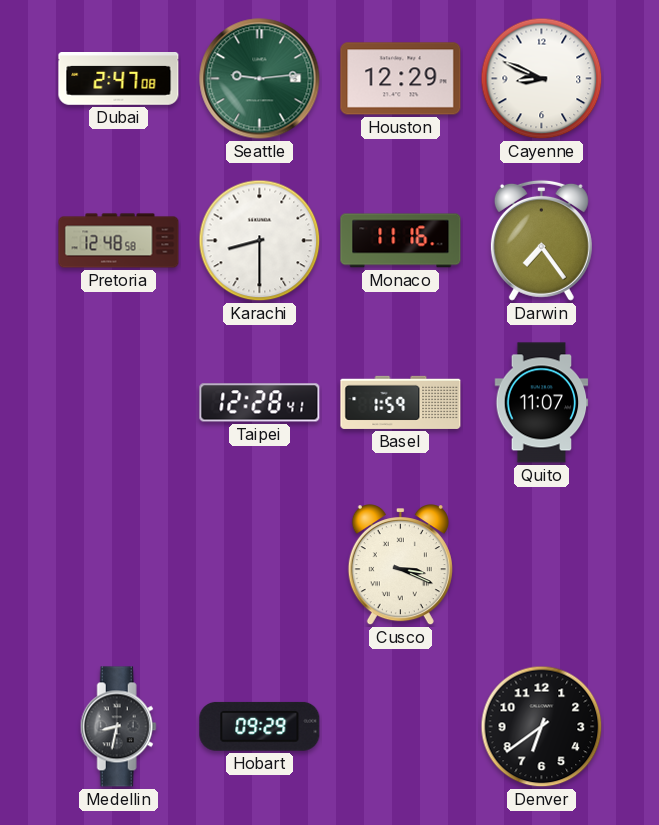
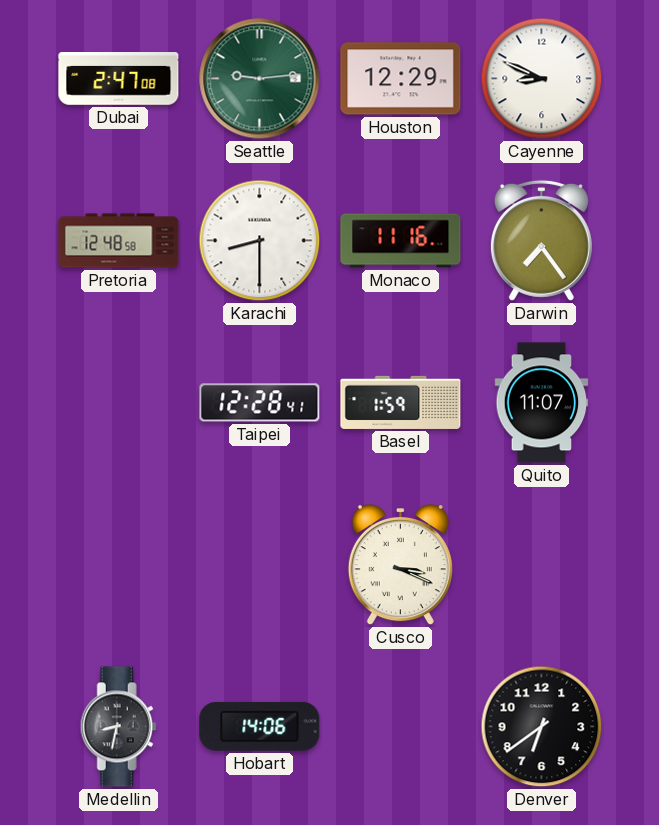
Hobart: 09:29 -> 14:06
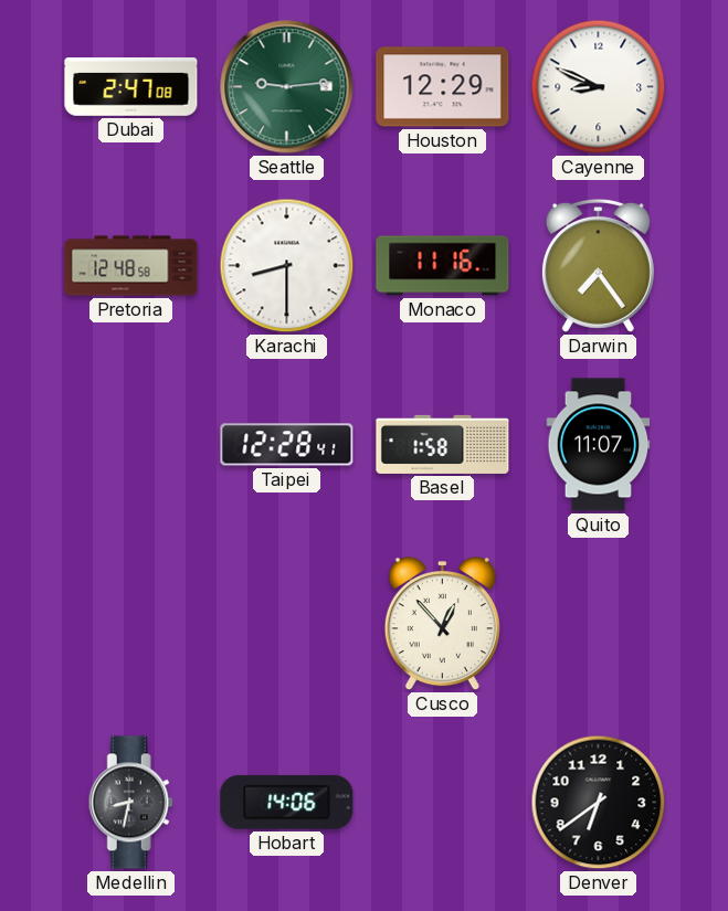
Basel: 1:59 -> 1:58
Cusco: 3:19 -> 12:53
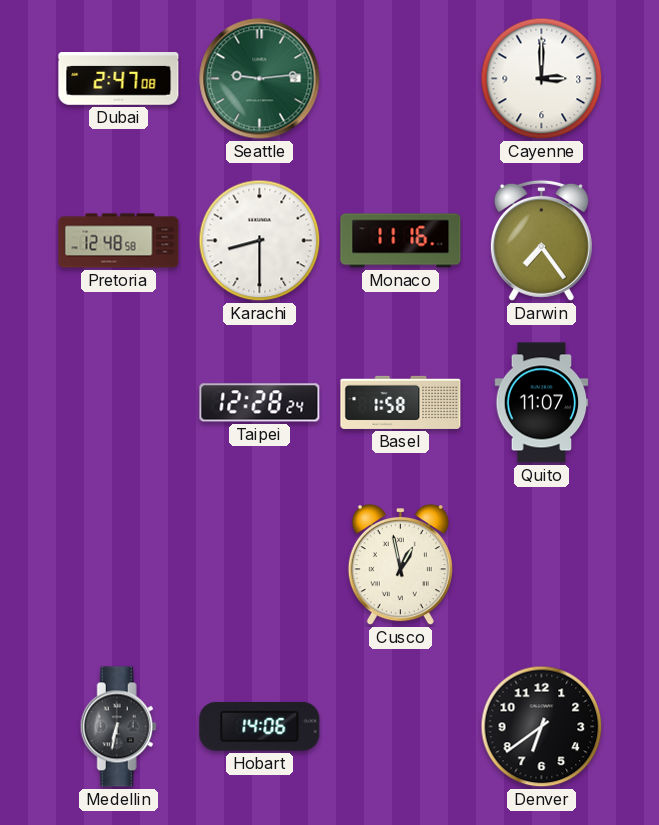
Houston: 12:29 -> none
Cayenne: 8:49 -> 3:00
Taipei: 12:28:41 -> 12:28:24
Cusco: 12:53 -> 12:58
Medellin: 8:32 -> 6:32
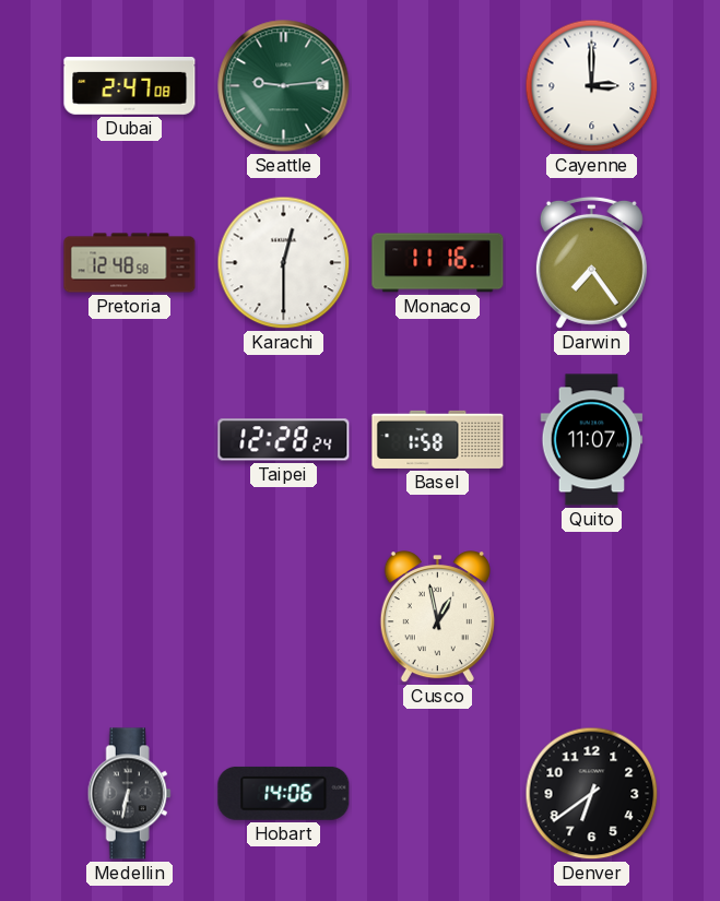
Karachi: 8:30 -> 12:30
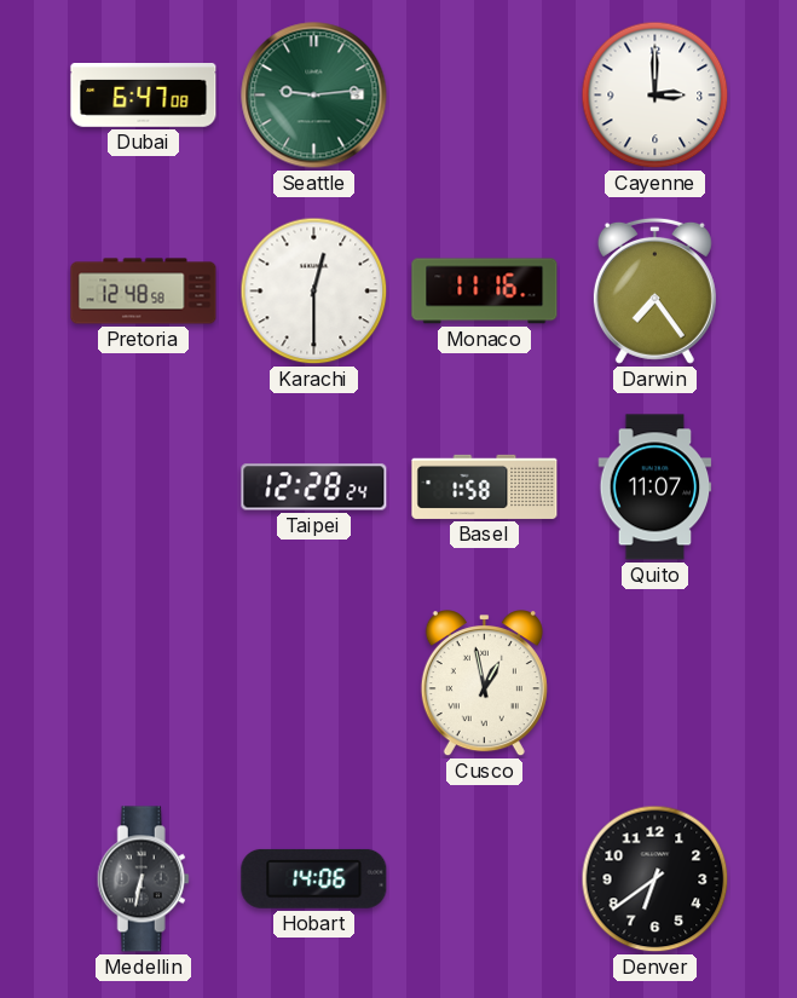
Dubai: 2:47 -> 6:47
